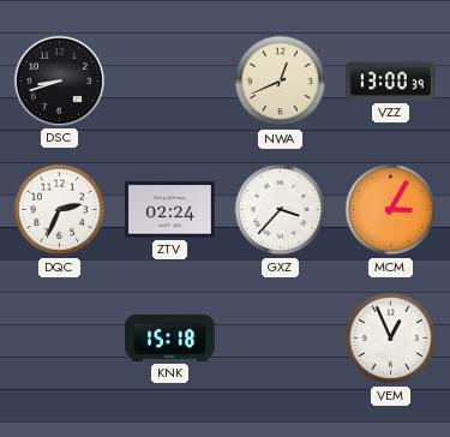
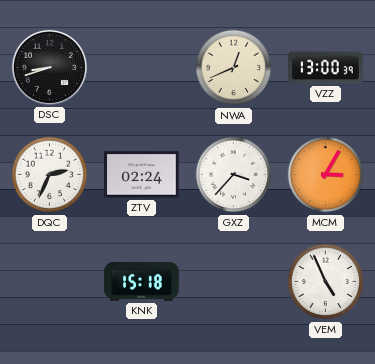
VEM: 12:56 -> 4:56
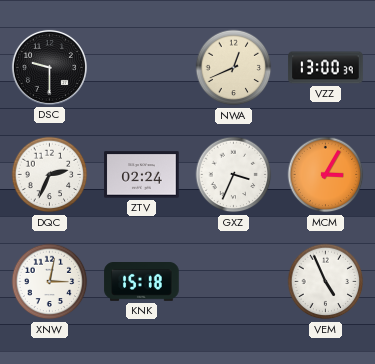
DSC: 8:42 -> 9:30
GXZ: 3:37 -> 3:34
XNW: none -> 3:02
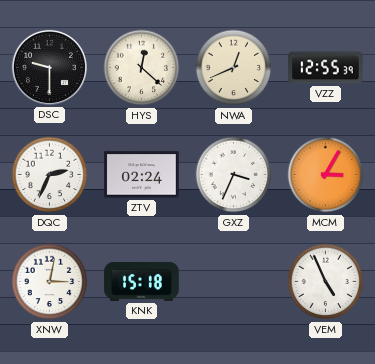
HYS: none -> 12:22
VZZ: 13:00 -> 12:55
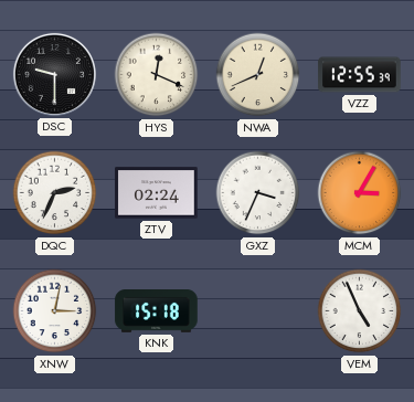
HYS: 12:22 -> 12:19
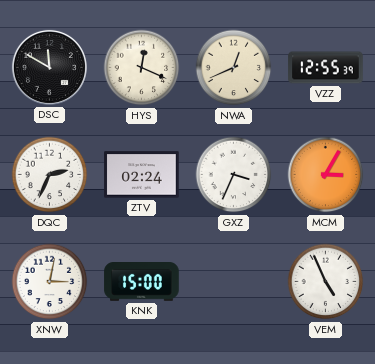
DSC: 9:30 -> 11:50
KNK: 15:18 -> 15:00
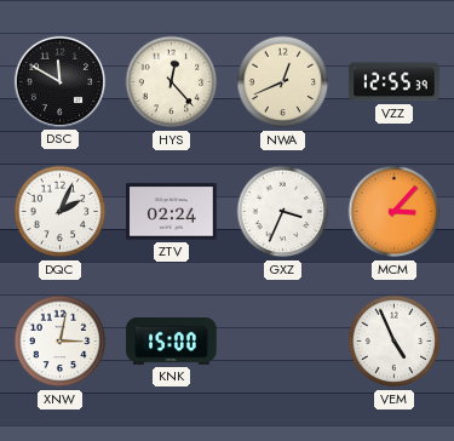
HYS: 12:19 -> 12:23
DQC: 2:34 -> 2:04
MCM: 3:05 -> 3:07
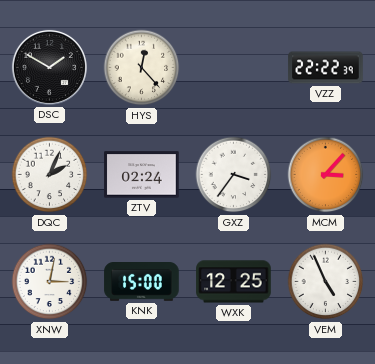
DSC: 11:50 -> 1:50
NWA: 12:41 -> none
VZZ: 12:55 -> 22:22
GXZ: 3:34 -> 3:36
WXK: none -> 12:25
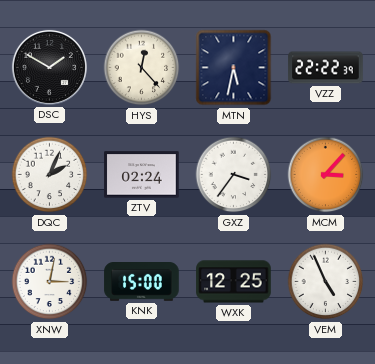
MTN: none -> 5:32
